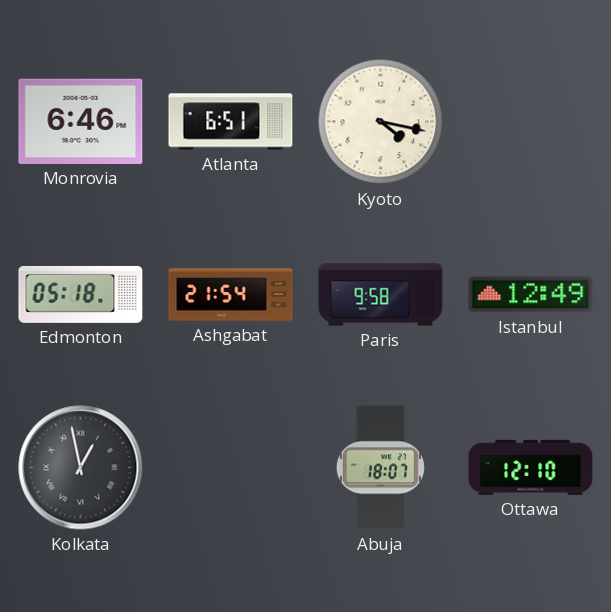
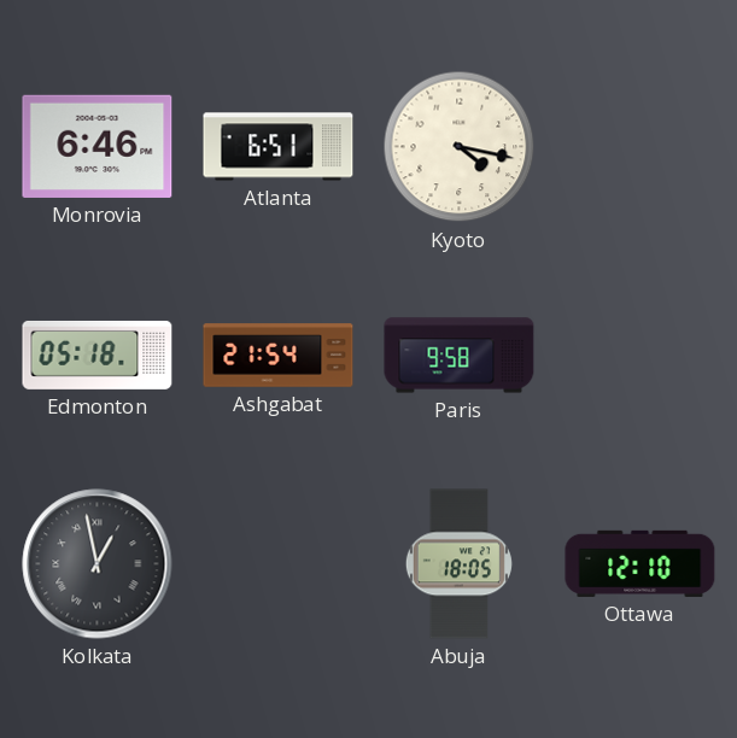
Istanbul: 12:49 -> none
Abuja: 18:07 -> 18:05
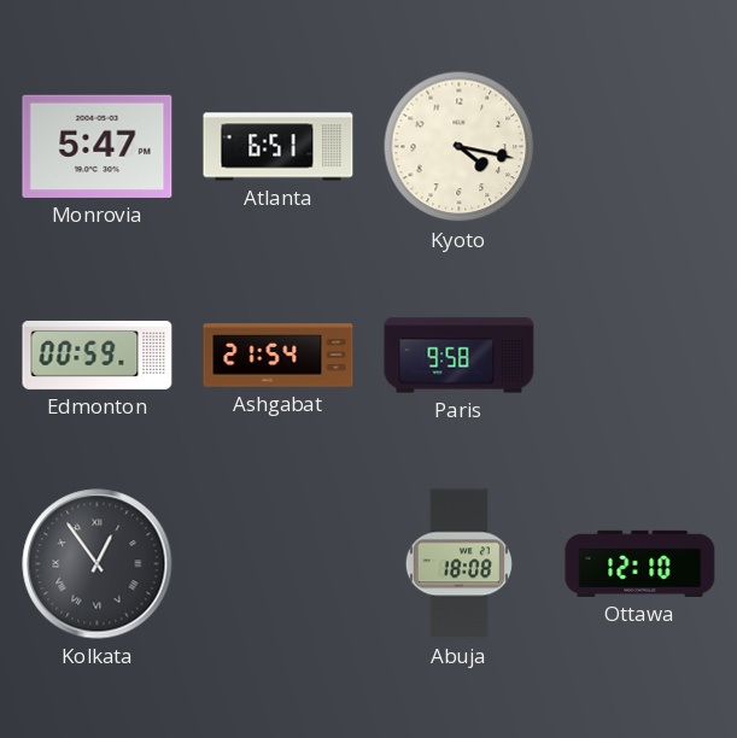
Monrovia: 6:46 -> 5:47
Edmonton: 05:18 -> 00:59
Kolkata: 12:58 -> 12:54
Abuja: 18:05 -> 18:08
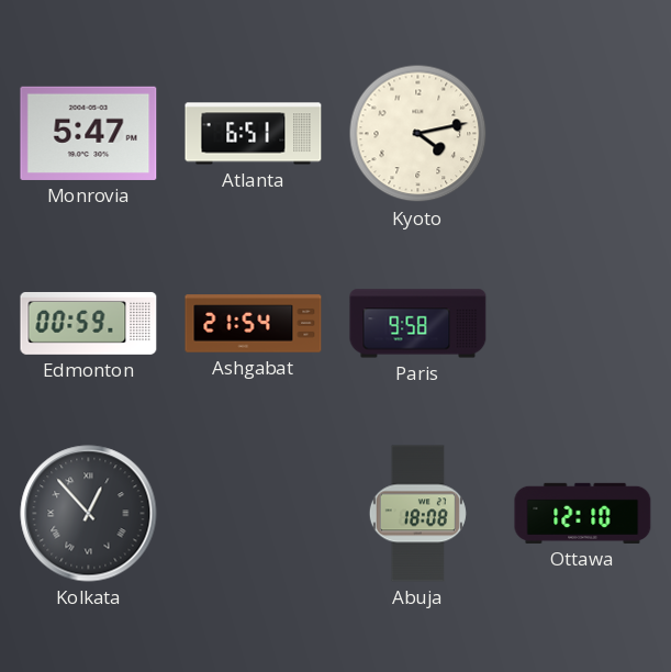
Kyoto: 4:17 -> 4:13
Kolkata: 12:54 -> 12:53
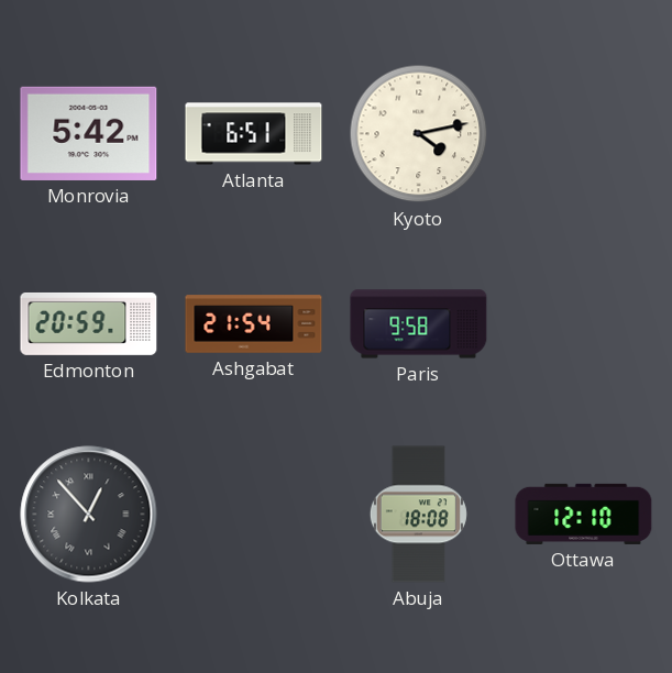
Monrovia: 5:47 -> 5:42
Edmonton: 00:59 -> 20:59
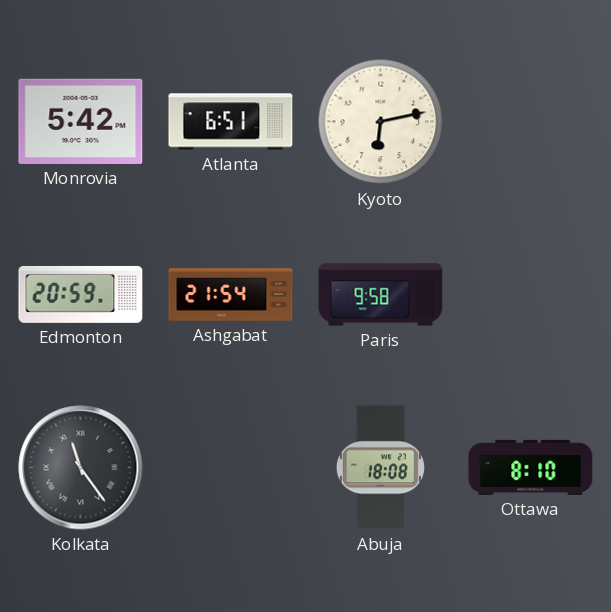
Kyoto: 4:13 -> 6:13
Kolkata: 12:53 -> 11:24
Ottawa: 12:10 -> 8:10
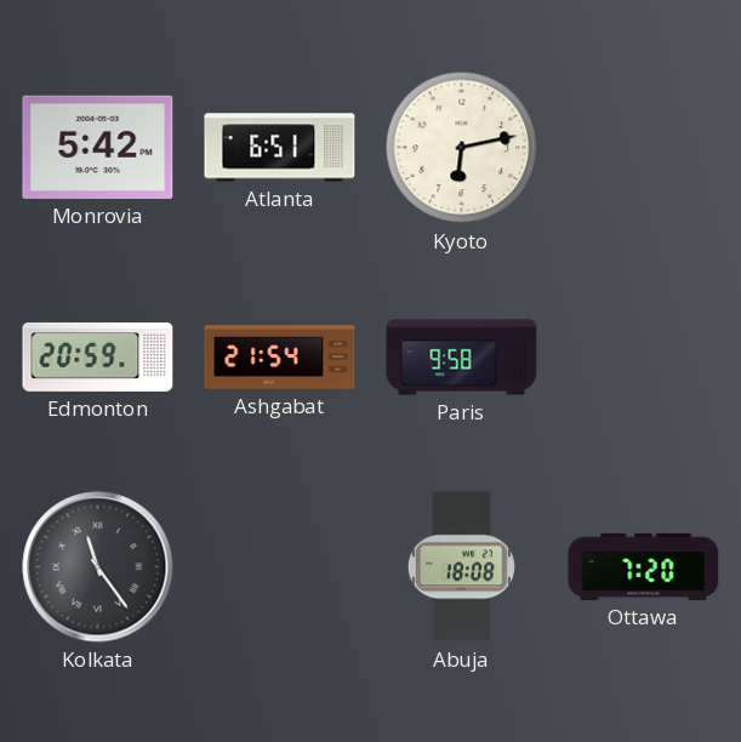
Ottawa: 8:10 -> 7:20
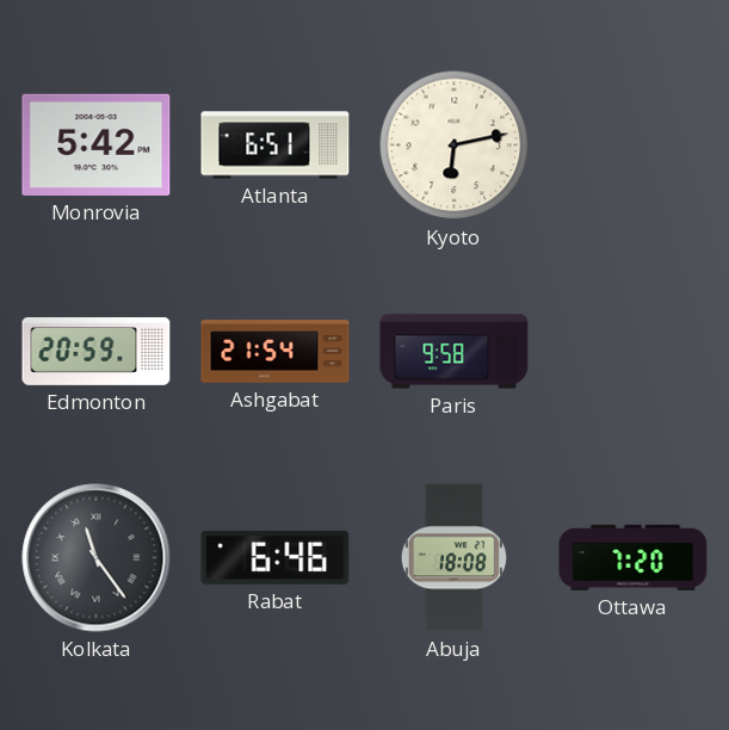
Rabat: none -> 6:46
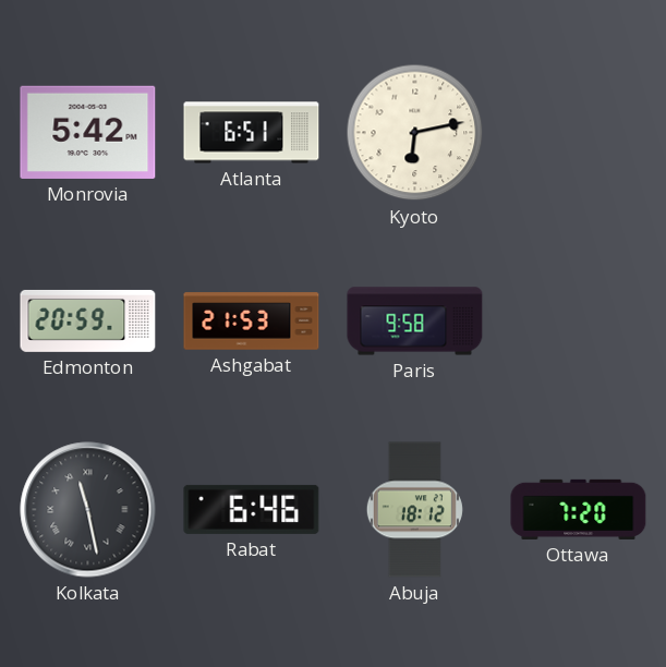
Ashgabat: 21:54 -> 21:53
Kolkata: 11:24 -> 11:28
Abuja: 18:08 -> 18:12
